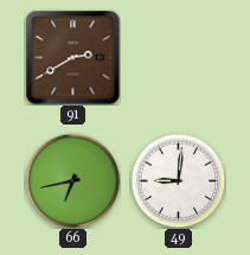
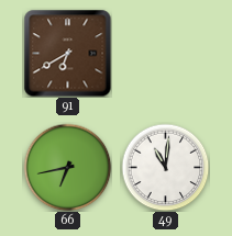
91: 2:40 -> 6:40
49: 9:01 -> 11:01
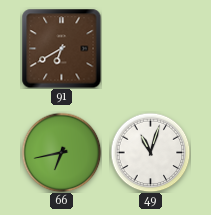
49: 11:01 -> 11:03
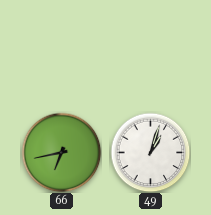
91: 6:40 -> none
49: 11:03 -> 1:03
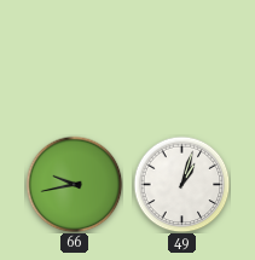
66: 6:43 -> 9:43
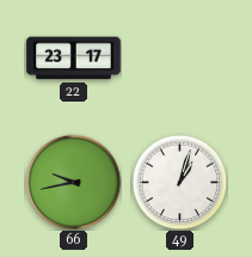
22: none -> 23:17
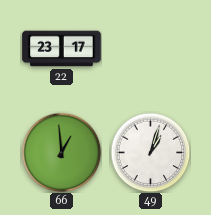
66: 9:43 -> 12:59
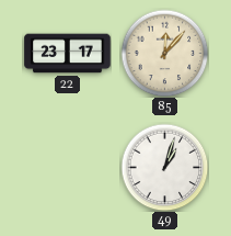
85: none -> 12:07
66: 12:59 -> none
